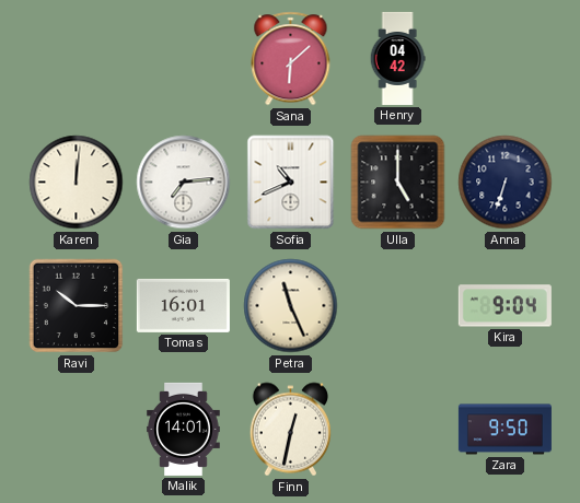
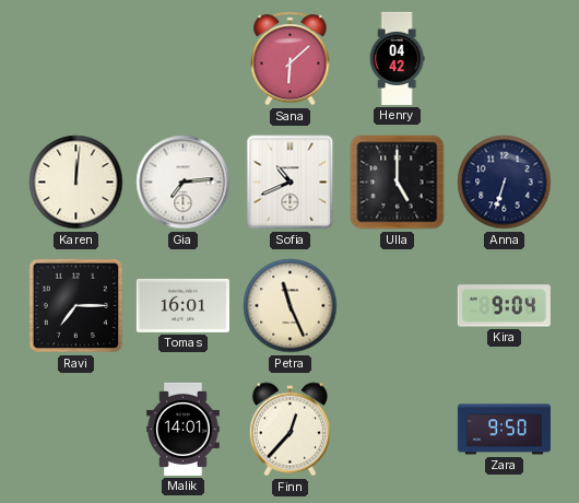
Ravi: 10:15 -> 7:15
Finn: 12:32 -> 12:37
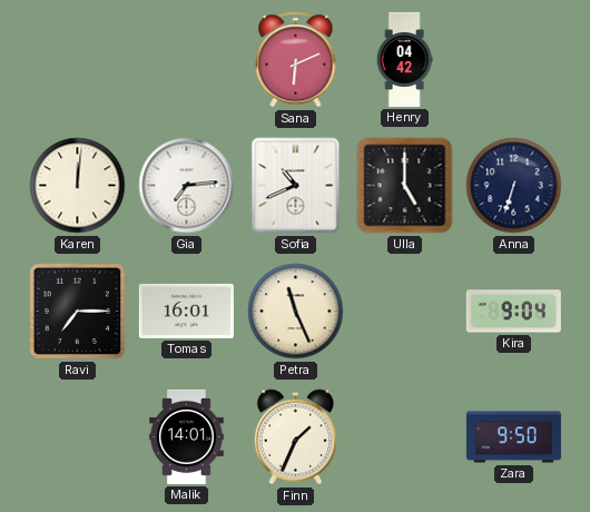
Sana: 6:08 -> 6:11
Finn: 12:37 -> 1:34
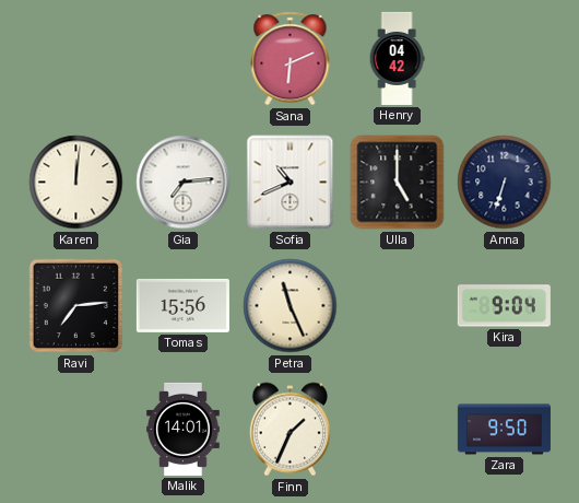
Ravi: 7:15 -> 7:14
Tomas: 16:01 -> 15:56
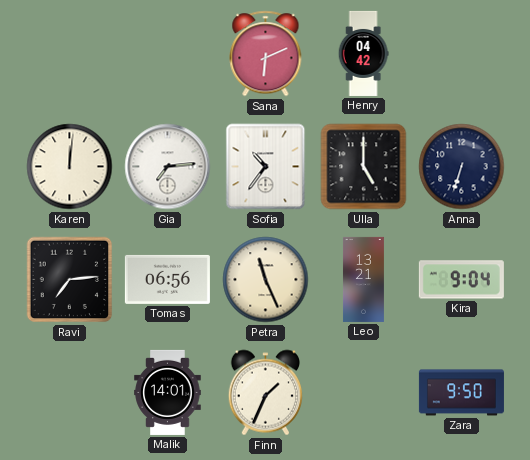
Sofia: 10:41 -> 10:36
Tomas: 15:56 -> 06:56
Leo: none -> 13:21
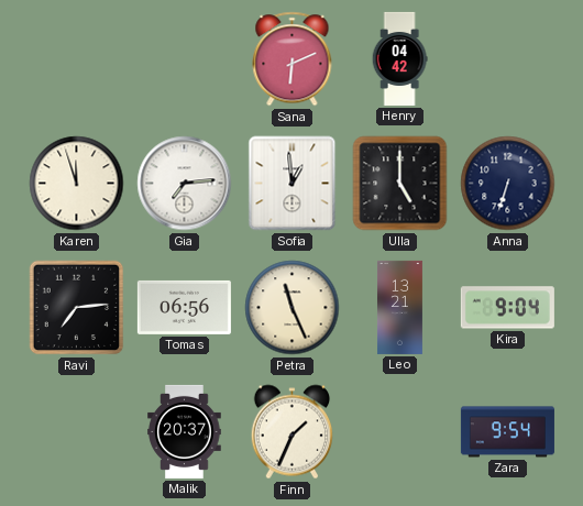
Karen: 12:01 -> 11:57
Sofia: 10:36 -> 12:59
Malik: 14:01 -> 20:37
Zara: 9:50 -> 9:54
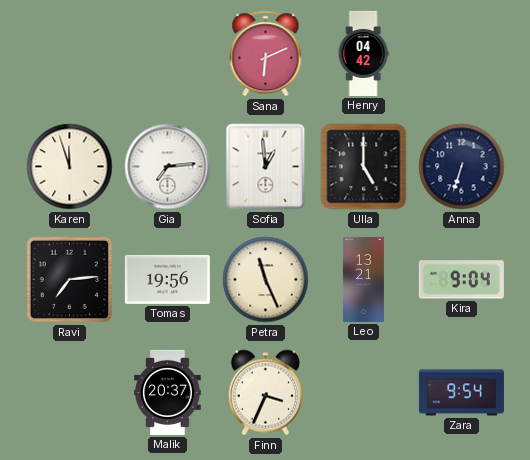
Tomas: 06:56 -> 19:56
Finn: 1:34 -> 3:34
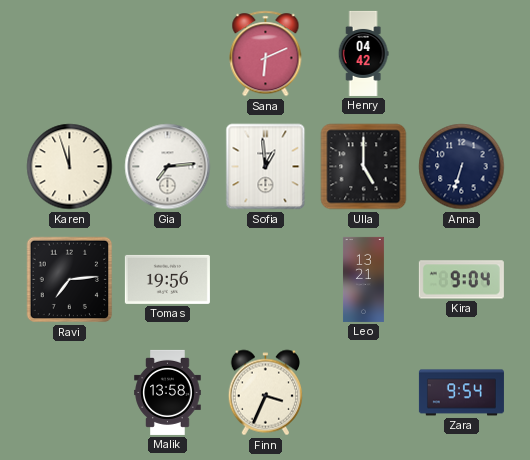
Petra: 11:26 -> none
Malik: 20:37 -> 13:58
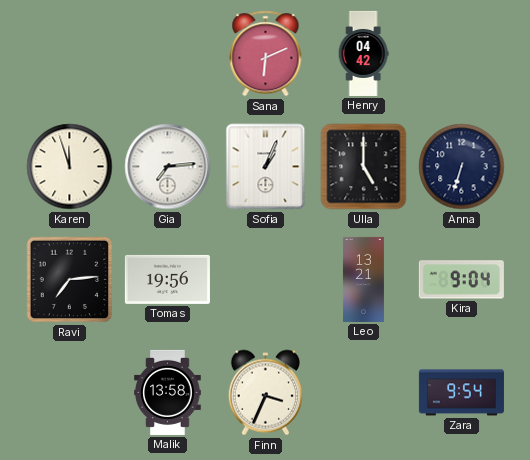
Sofia: 12:59 -> 1:04
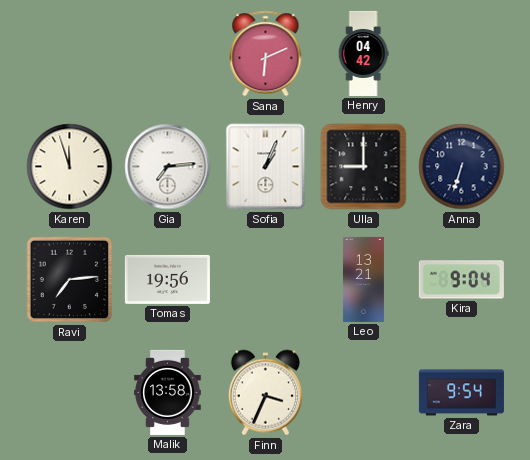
Ulla: 5:00 -> 9:00
